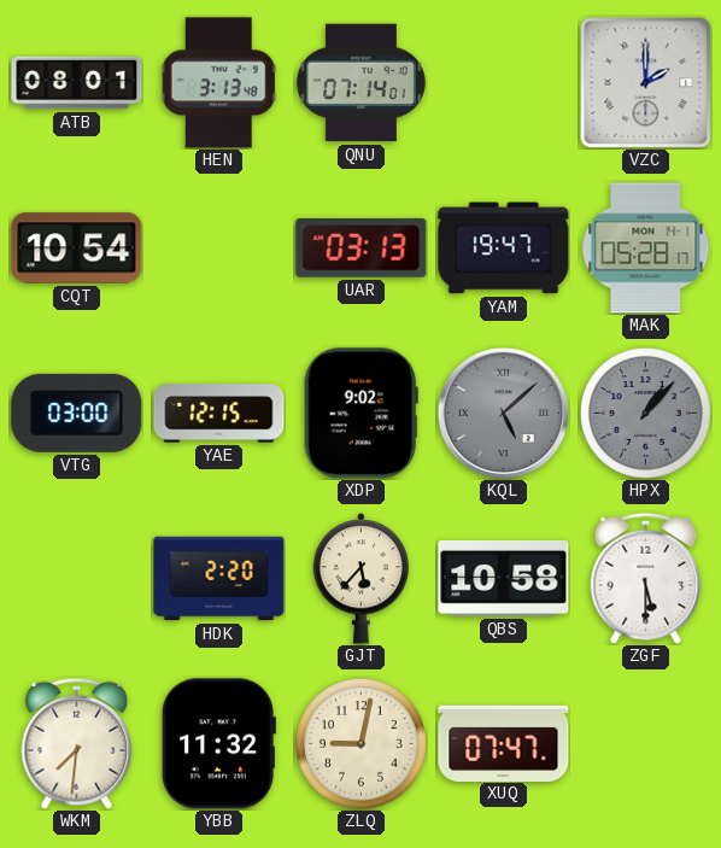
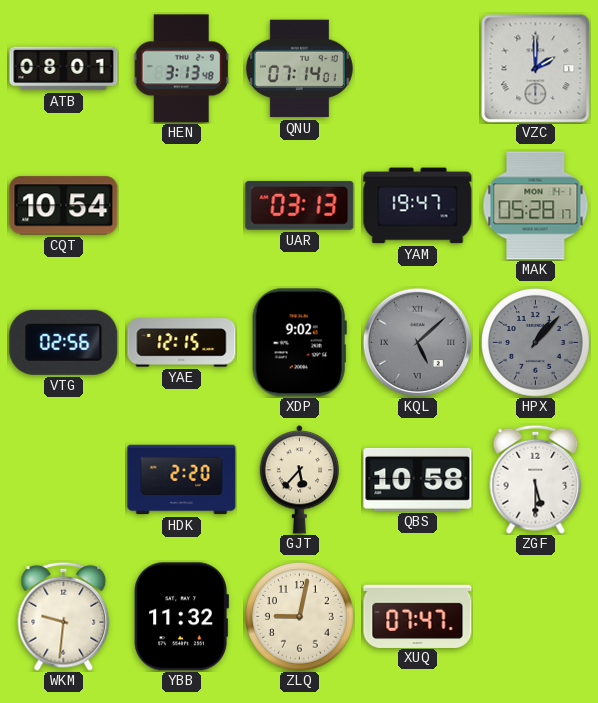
VTG: 03:00 -> 02:56
WKM: 7:31 -> 9:31
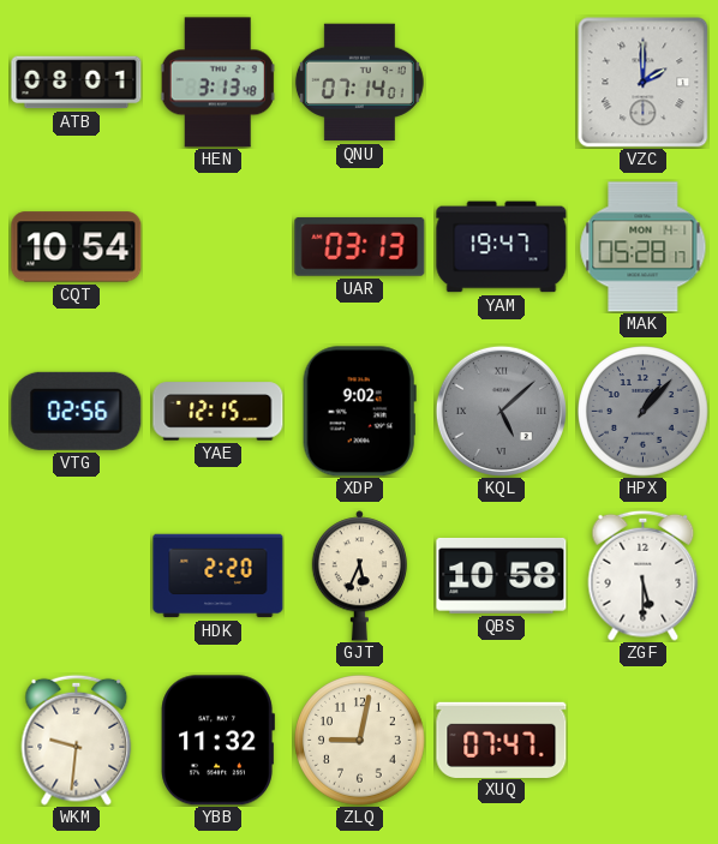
GJT: 5:37 -> 5:34
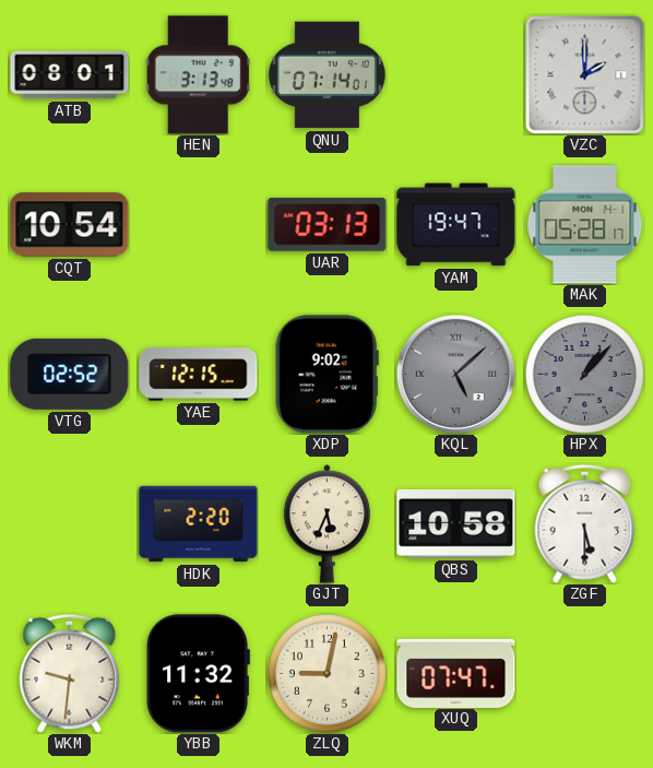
VTG: 02:56 -> 02:52
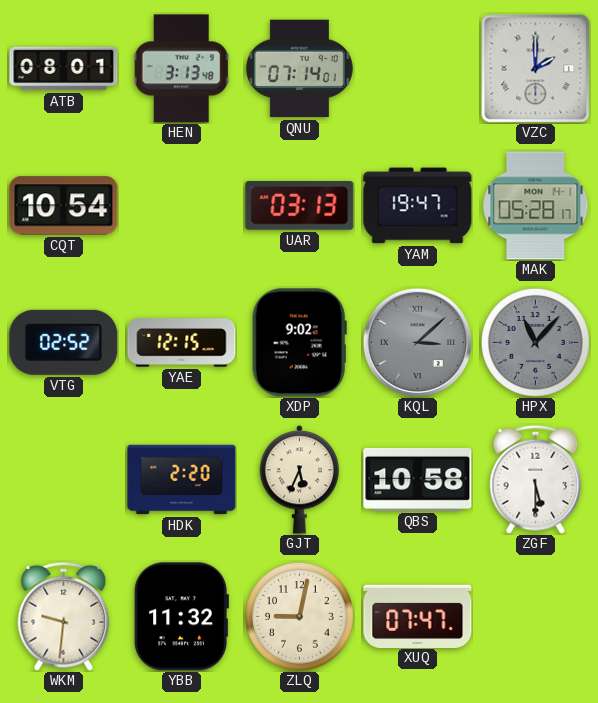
KQL: 5:08 -> 3:08
HPX: 1:07 -> 11:07
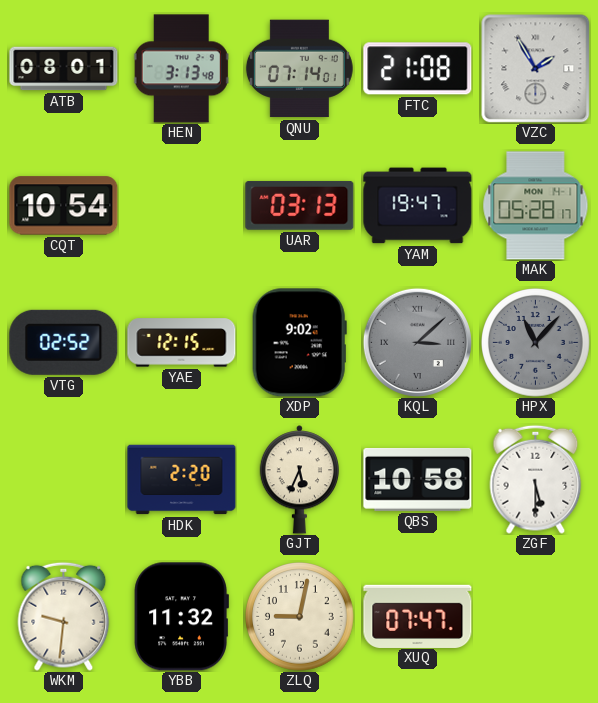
FTC: none -> 21:08
VZC: 2:00 -> 1:55
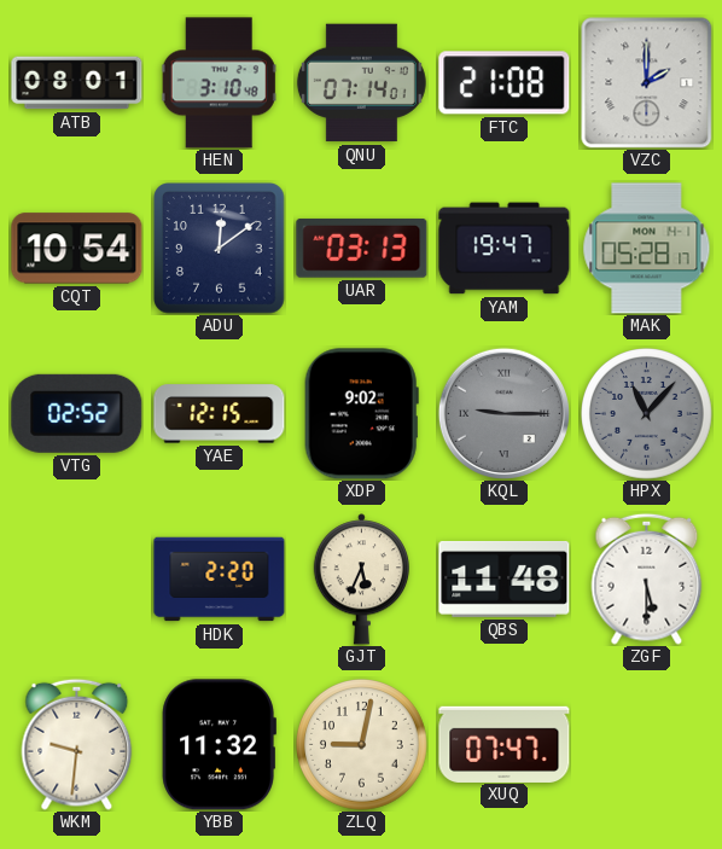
HEN: 3:13 -> 3:10
VZC: 1:55 -> 2:00
ADU: none -> 12:09
KQL: 3:08 -> 9:15
QBS: 10:58 -> 11:48
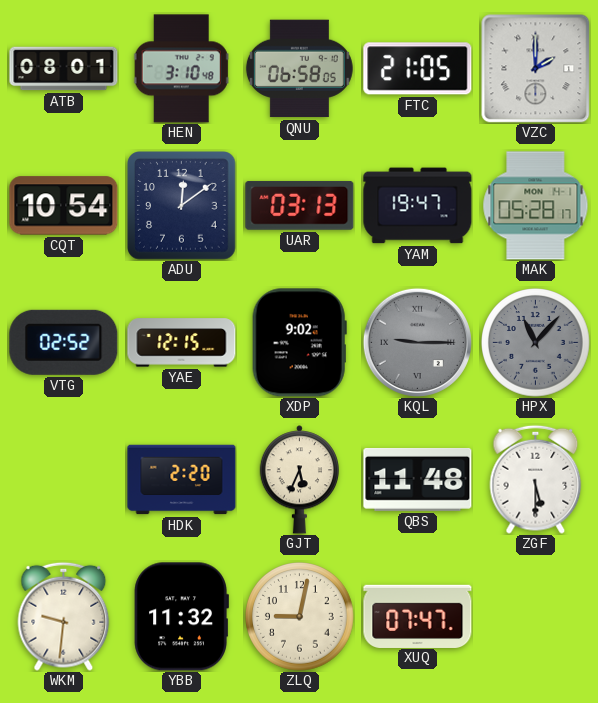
QNU: 07:14 -> 06:58
FTC: 21:08 -> 21:05
